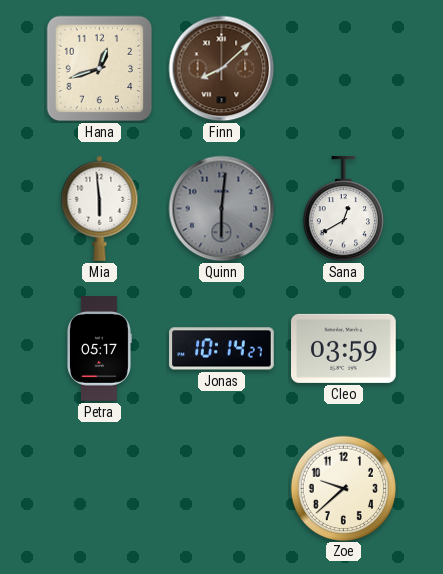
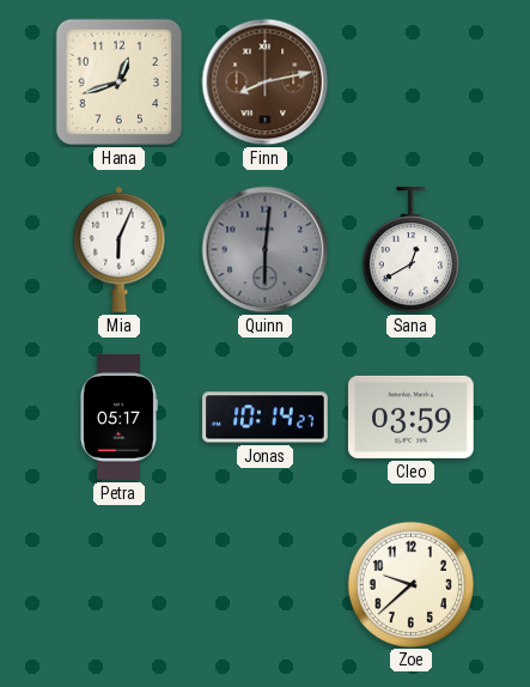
Finn: 8:08 -> 8:13
Mia: 5:59 -> 6:04
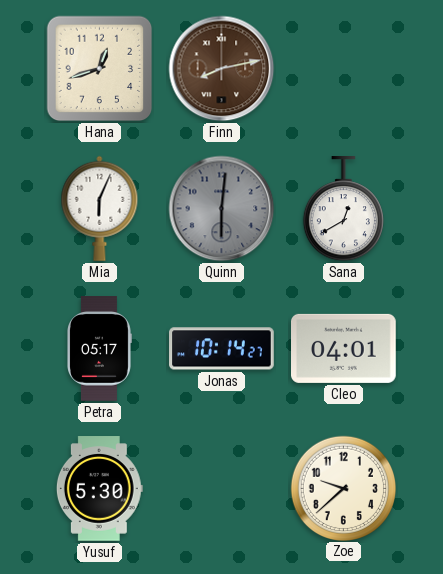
Cleo: 03:59 -> 04:01
Yusuf: none -> 5:30
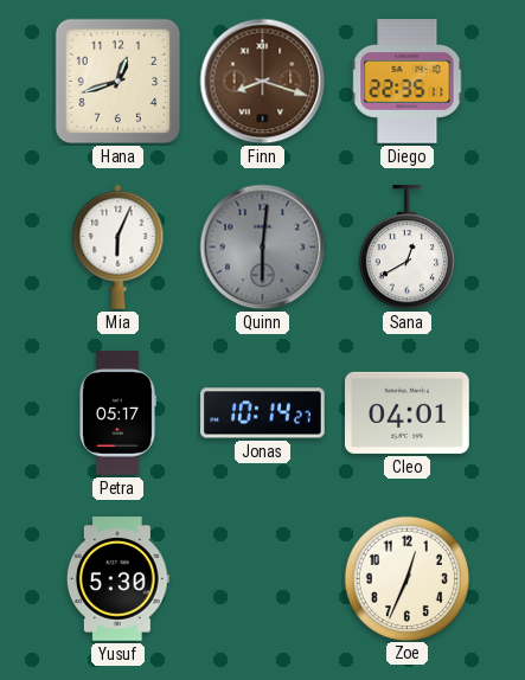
Finn: 8:13 -> 8:18
Diego: none -> 22:35
Zoe: 9:38 -> 12:34
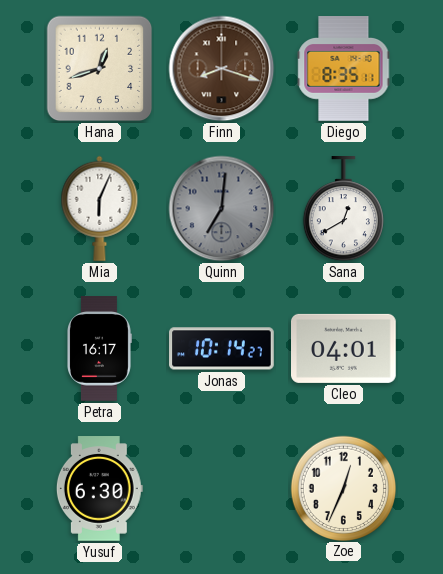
Diego: 22:35 -> 8:35
Quinn: 6:01 -> 7:01
Petra: 05:17 -> 16:17
Yusuf: 5:30 -> 6:30
